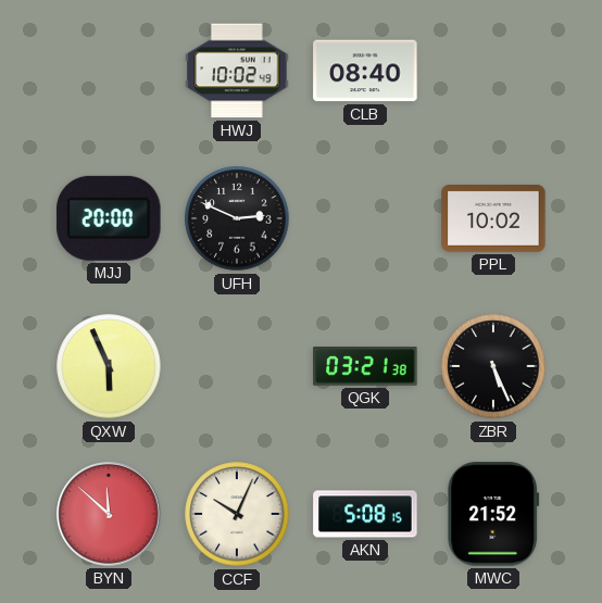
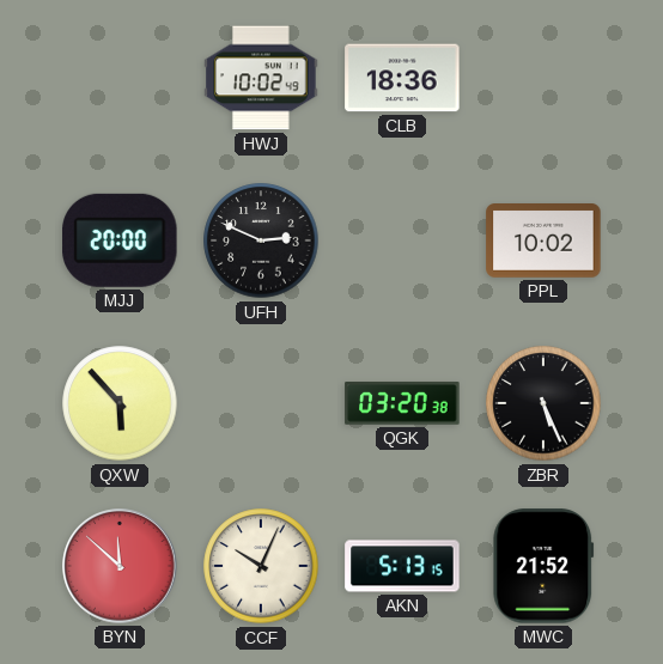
CLB: 08:40 -> 18:36
QXW: 5:56 -> 5:53
QGK: 03:21 -> 03:20
AKN: 5:08 -> 5:13
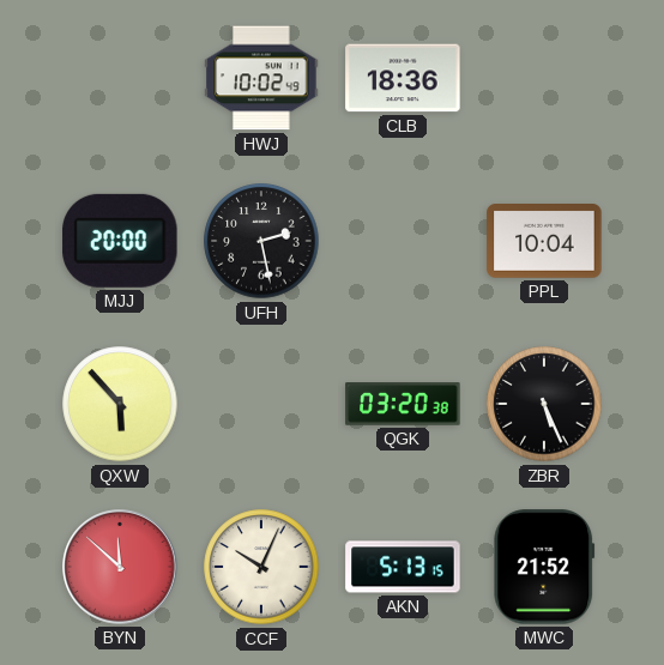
UFH: 2:49 -> 2:28
PPL: 10:02 -> 10:04
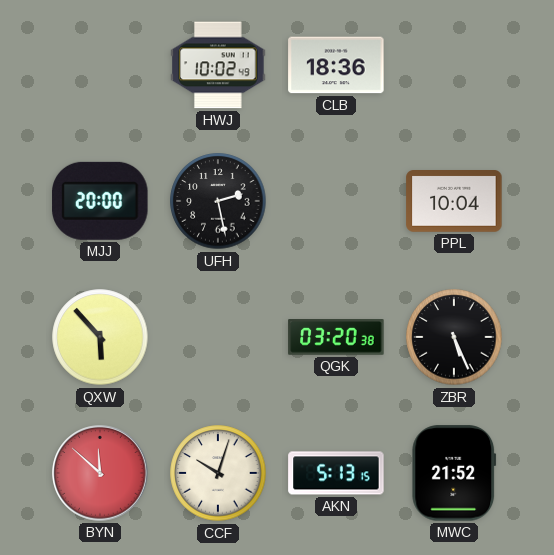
CCF: 10:04 -> 10:03
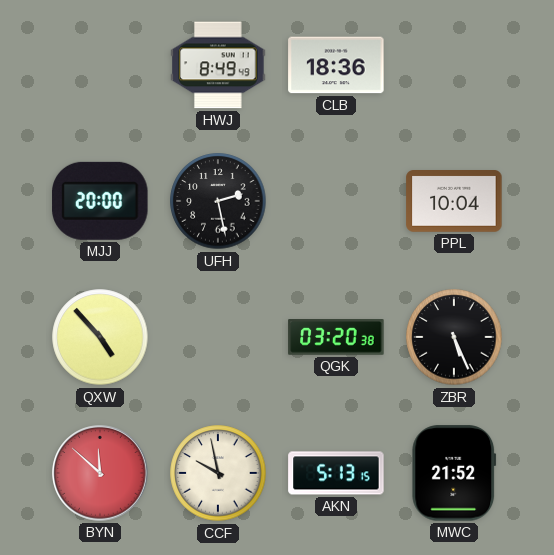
HWJ: 10:02 -> 8:49
QXW: 5:53 -> 4:53
CCF: 10:03 -> 9:58
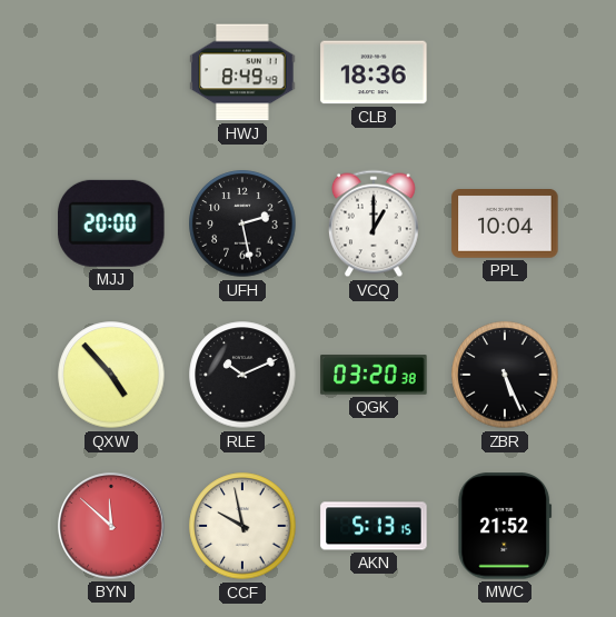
VCQ: none -> 1:00
RLE: none -> 10:11
